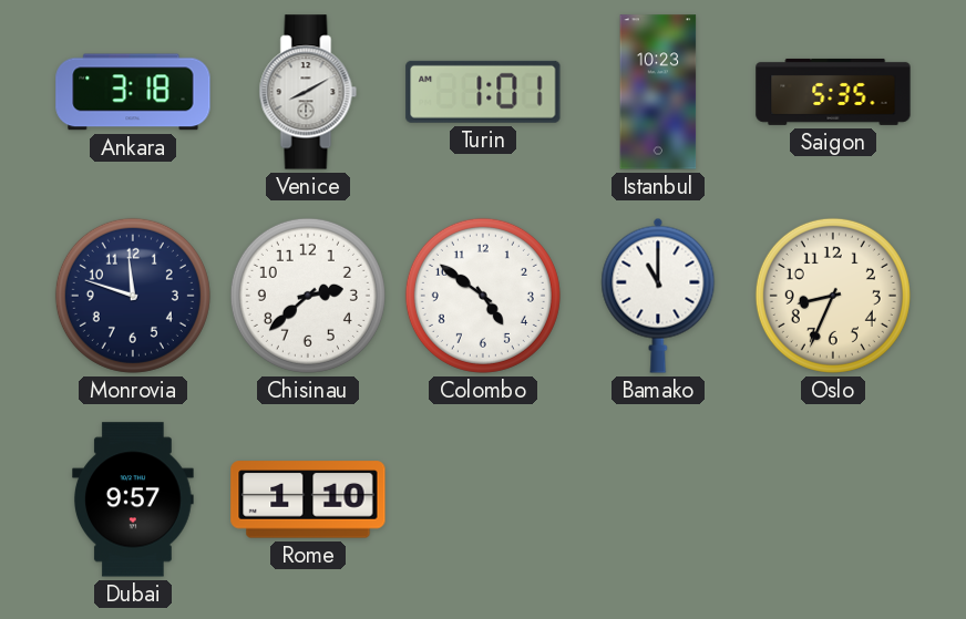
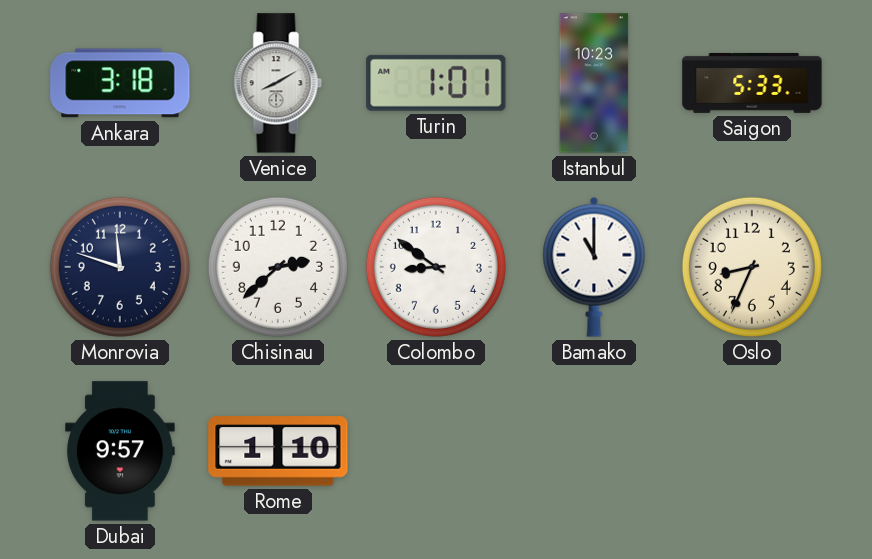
Saigon: 5:35 -> 5:33
Colombo: 4:51 -> 8:51
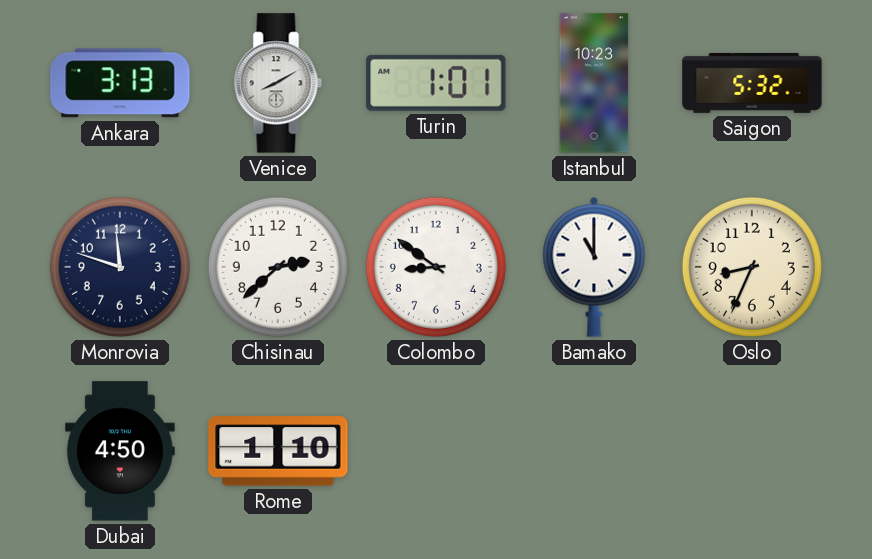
Ankara: 3:18 -> 3:13
Saigon: 5:33 -> 5:32
Dubai: 9:57 -> 4:50
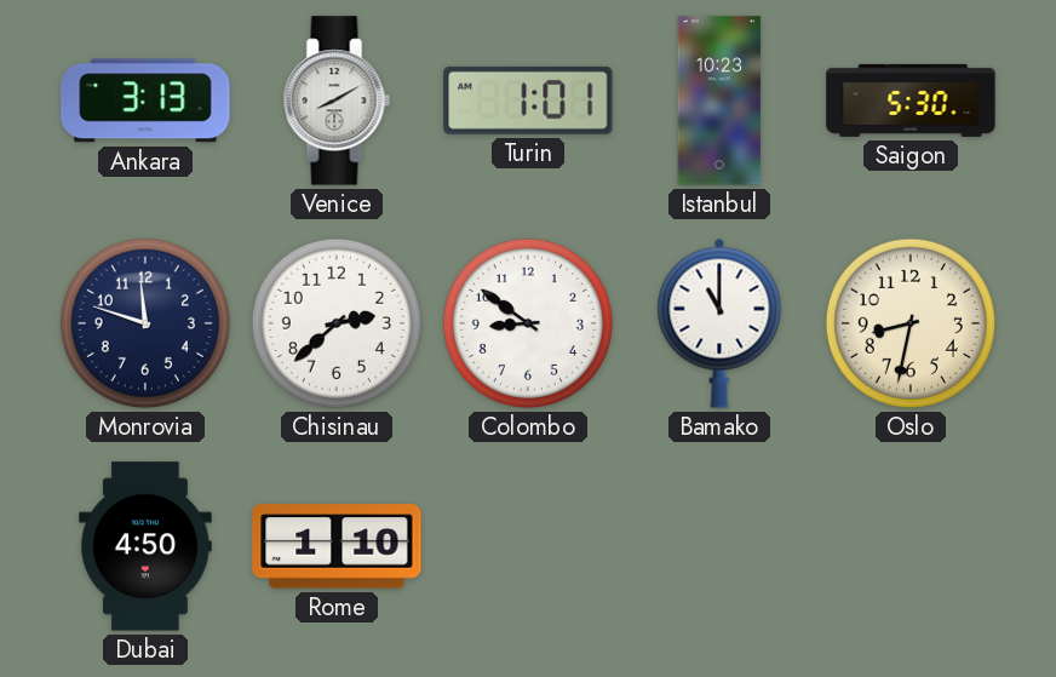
Saigon: 5:32 -> 5:30
Oslo: 8:34 -> 8:32
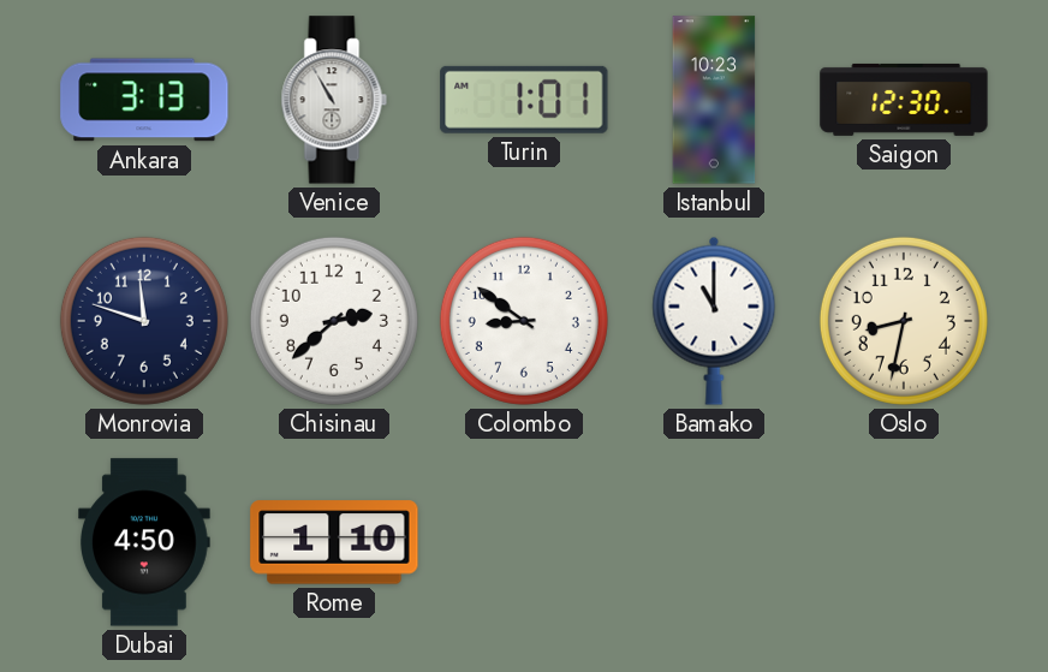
Venice: 8:10 -> 10:55
Saigon: 5:30 -> 12:30
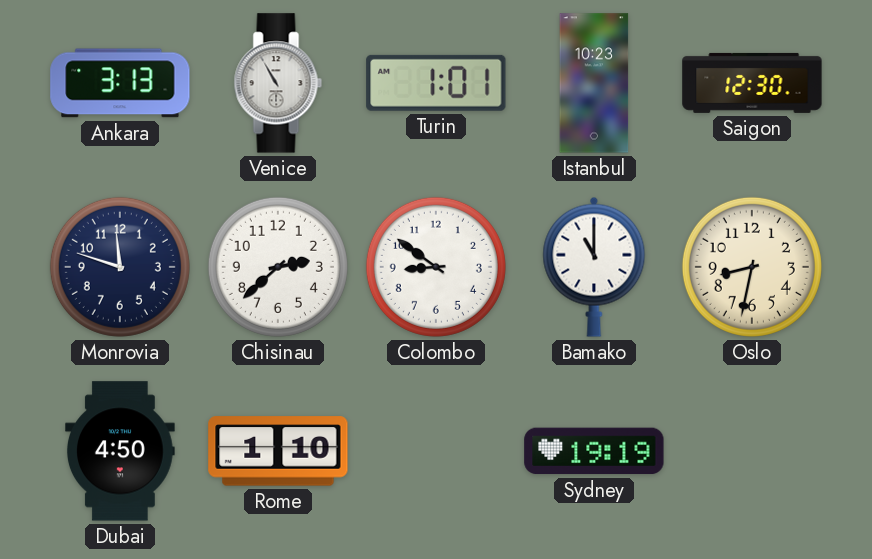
Sydney: none -> 19:19
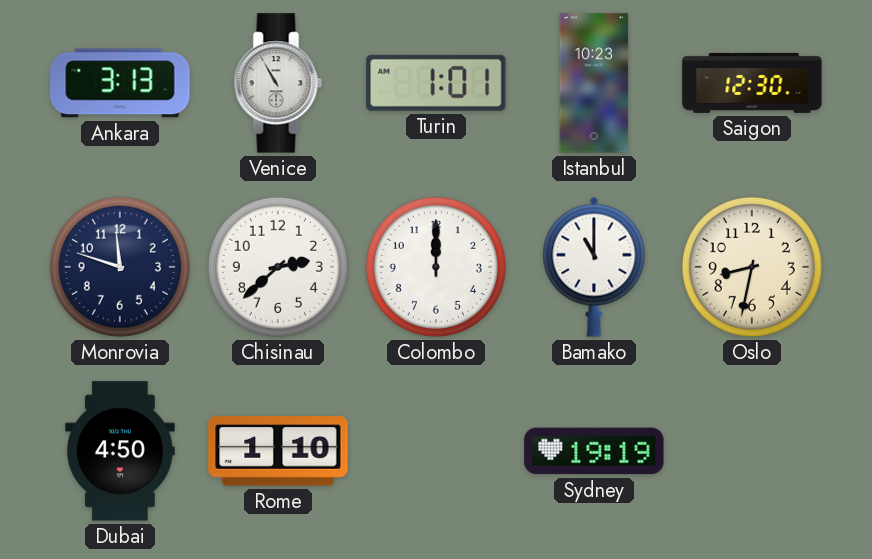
Colombo: 8:51 -> 12:00
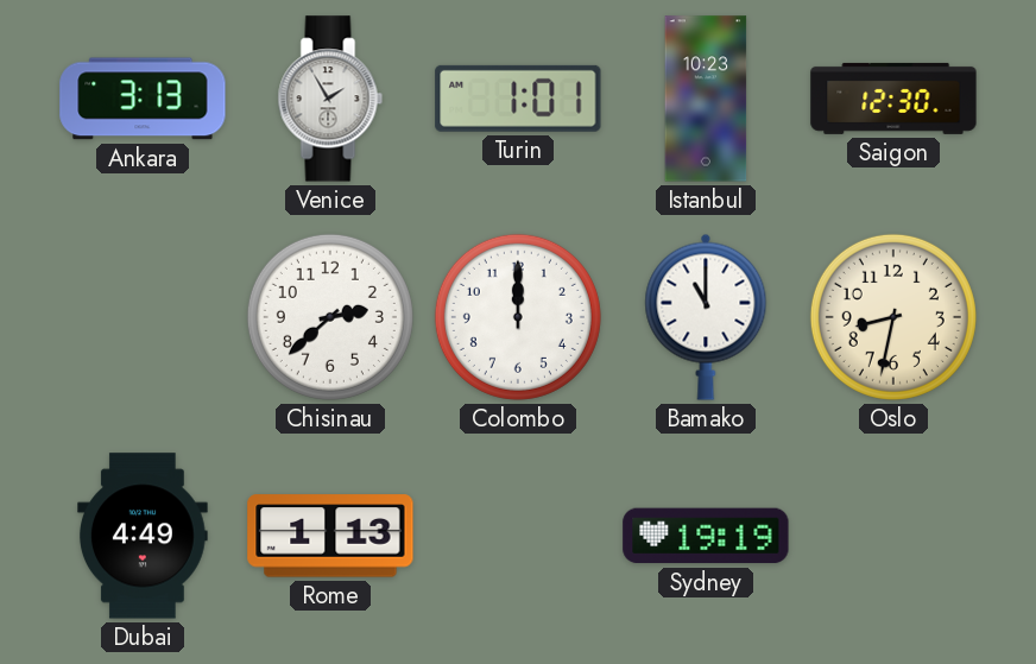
Venice: 10:55 -> 1:55
Monrovia: 11:48 -> none
Dubai: 4:50 -> 4:49
Rome: 1:10 -> 1:13
